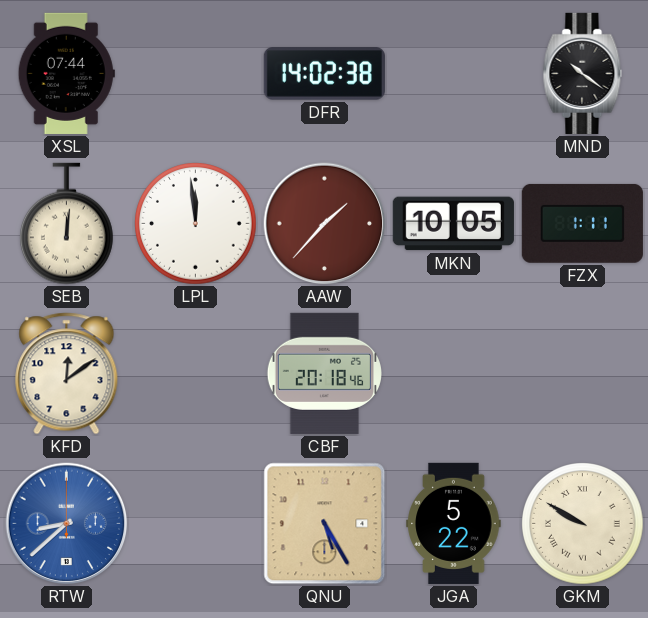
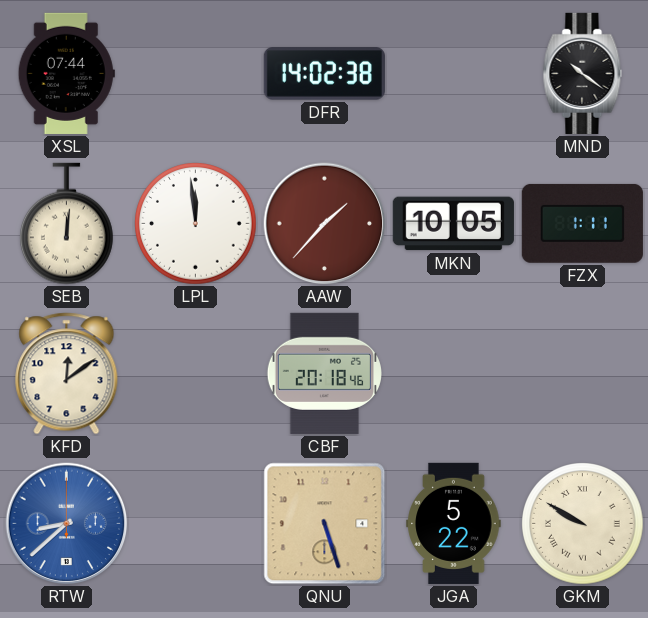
QNU: 5:25 -> 5:27
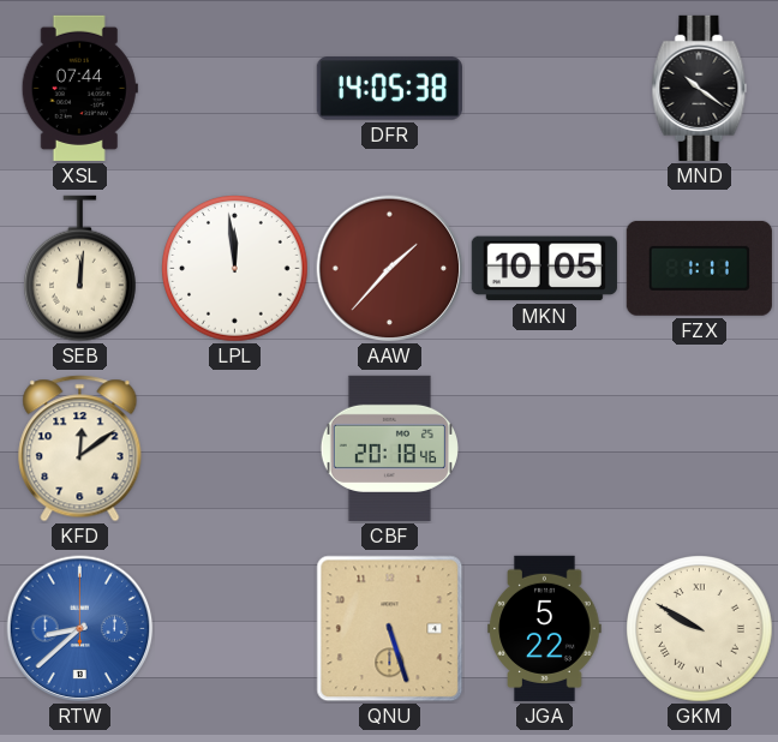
DFR: 14:02 -> 14:05
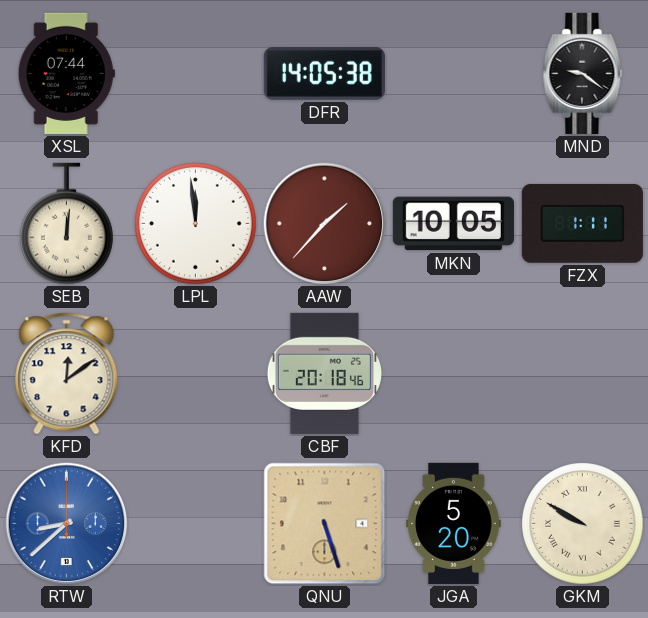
MND: 10:21 -> 9:21
JGA: 5:22 -> 5:20
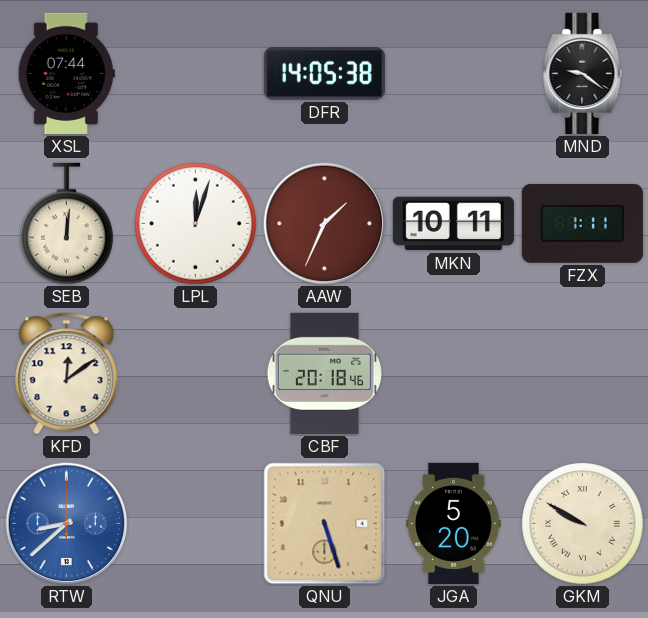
LPL: 11:59 -> 12:03
AAW: 1:37 -> 1:34
MKN: 10:05 -> 10:11
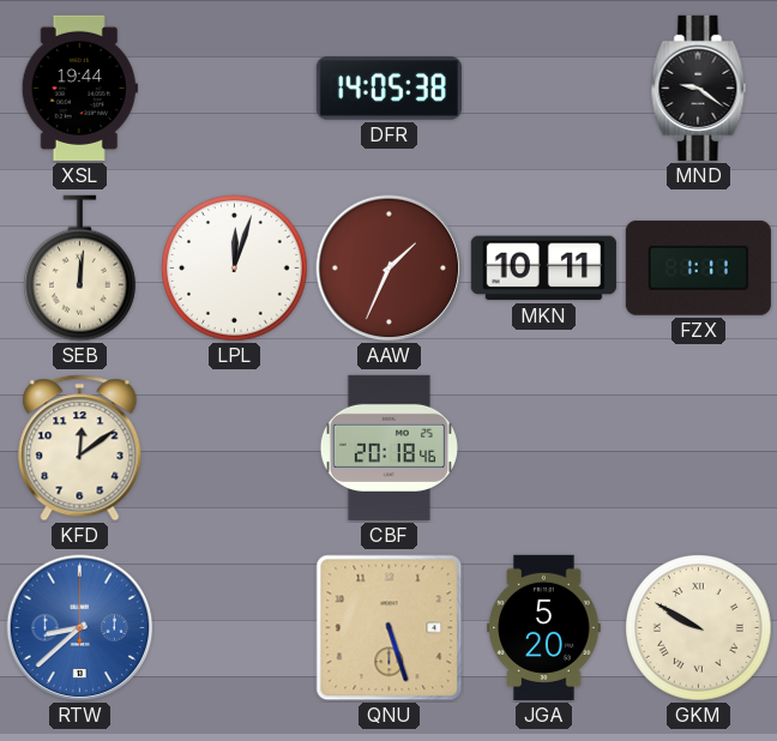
XSL: 07:44 -> 19:44
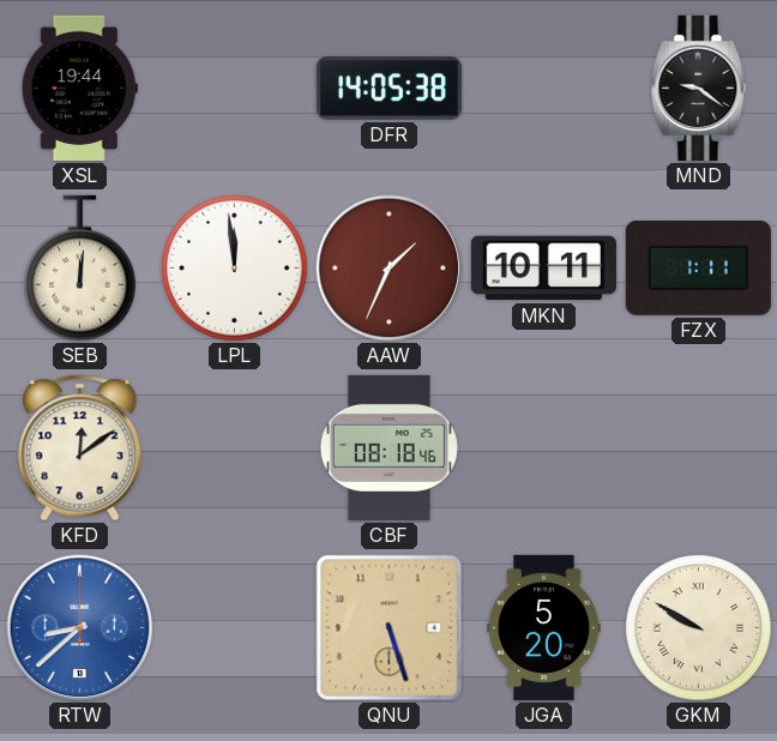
LPL: 12:03 -> 11:59
CBF: 20:18 -> 08:18
